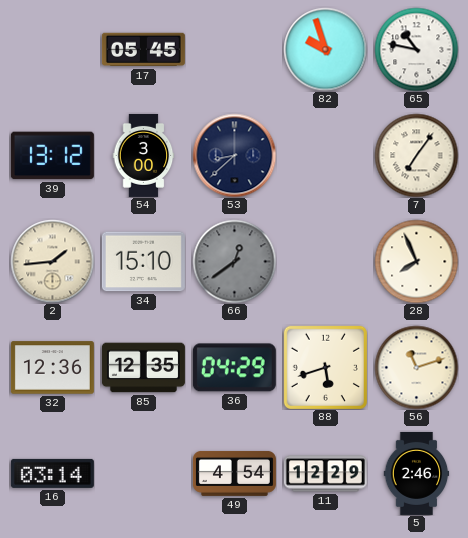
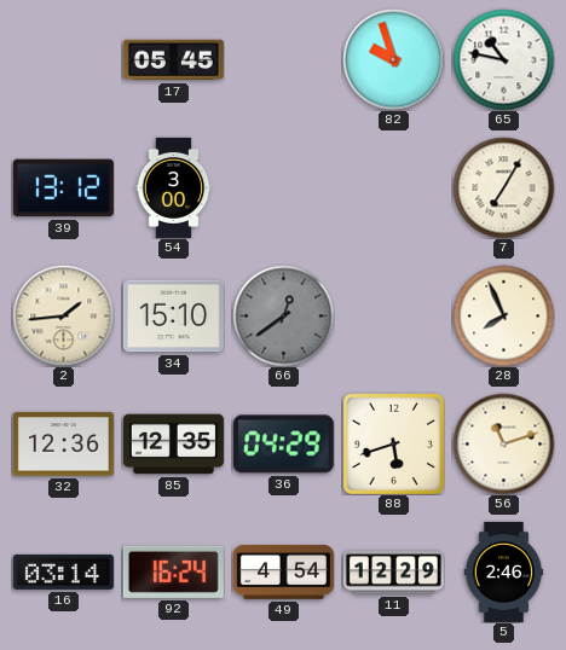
53: 8:38 -> none
7: 7:06 -> 7:05
92: none -> 16:24
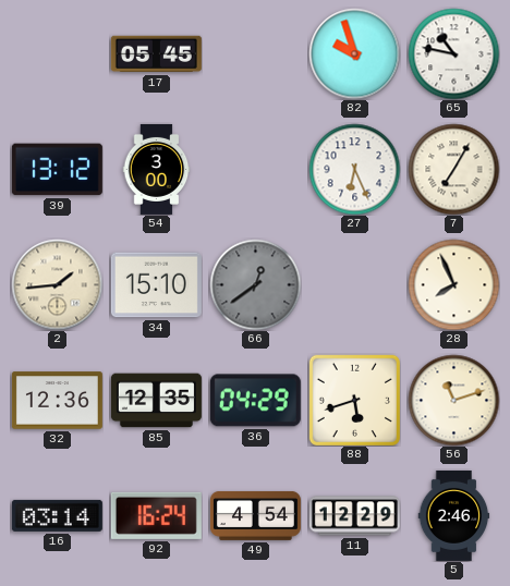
27: none -> 6:26
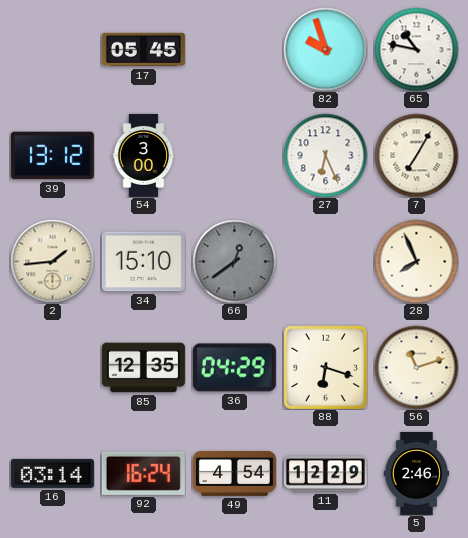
32: 12:36 -> none
88: 5:42 -> 6:18
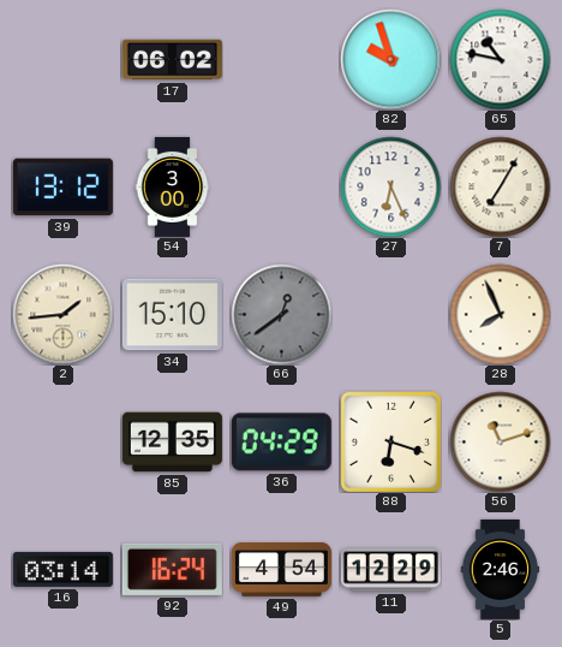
17: 05:45 -> 06:02
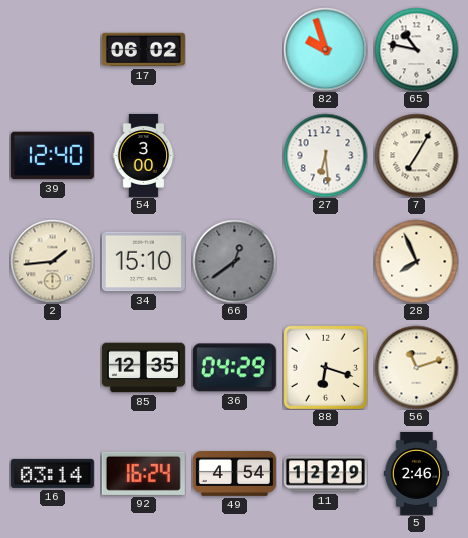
39: 13:12 -> 12:40
27: 6:26 -> 6:29
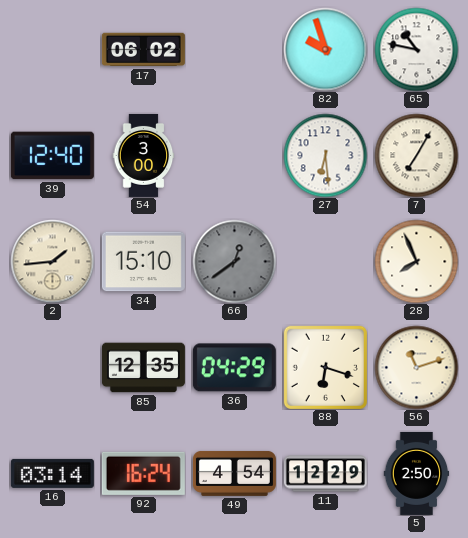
5: 2:46 -> 2:50
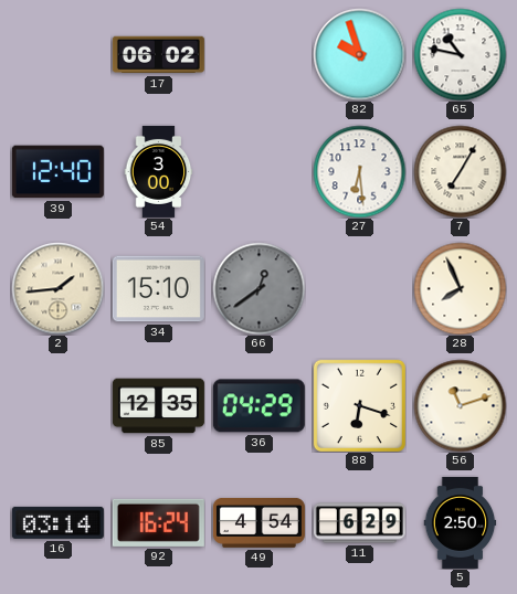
11: 12:29 -> 6:29
